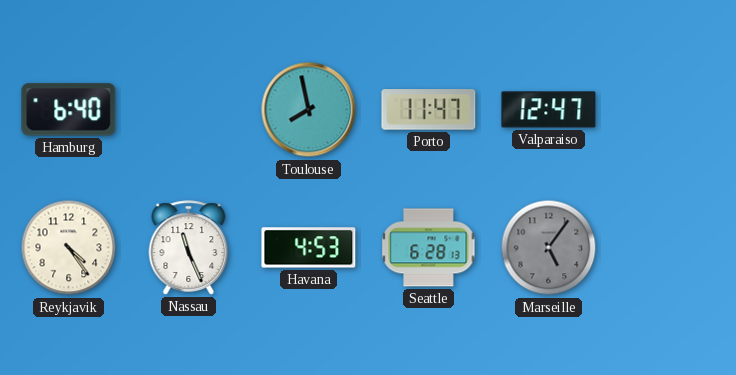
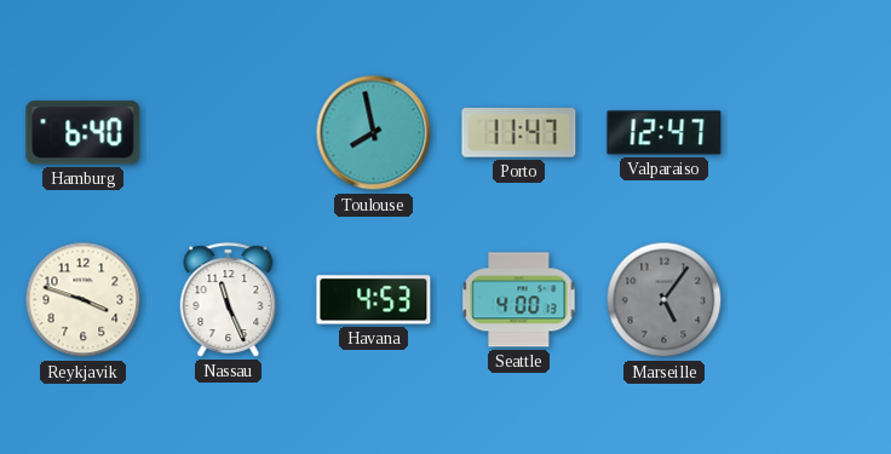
Reykjavik: 4:24 -> 3:48
Seattle: 6:28 -> 4:00
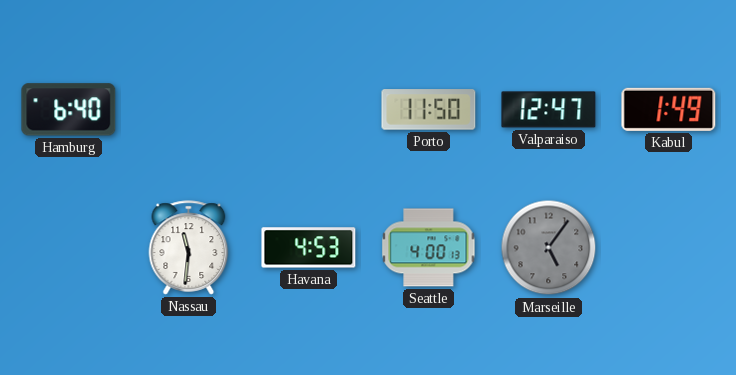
Toulouse: 7:58 -> none
Porto: 11:47 -> 11:50
Kabul: none -> 1:49
Reykjavik: 3:48 -> none
Nassau: 11:26 -> 11:31
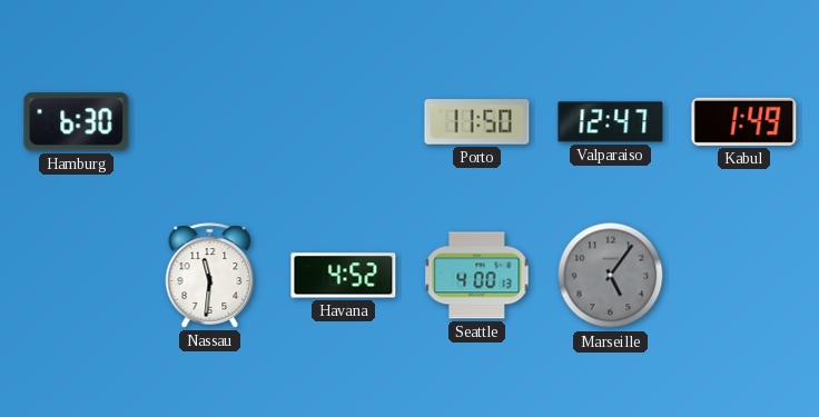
Hamburg: 6:40 -> 6:30
Havana: 4:53 -> 4:52
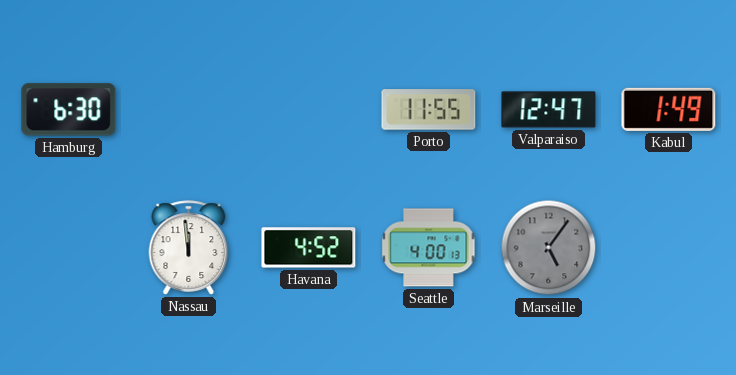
Porto: 11:50 -> 11:55
Nassau: 11:31 -> 11:59
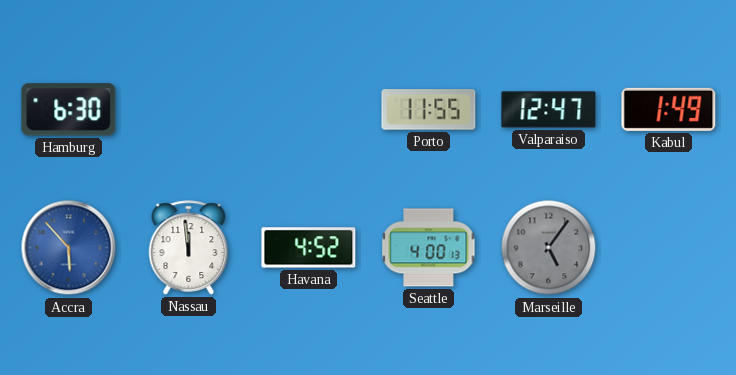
Accra: none -> 5:53
